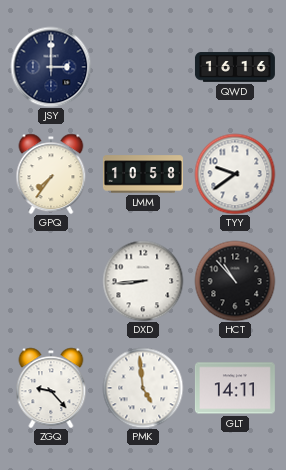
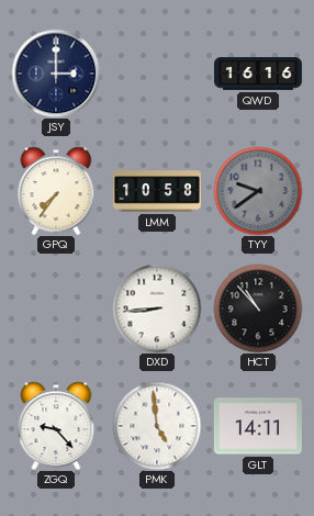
TYY dial: white -> grey
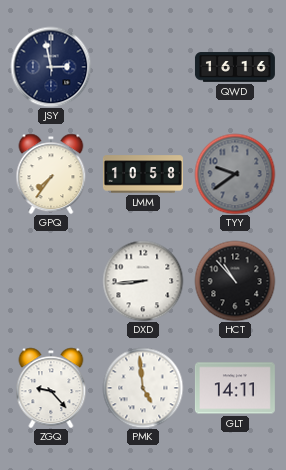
JSY: 3:00 -> 2:58
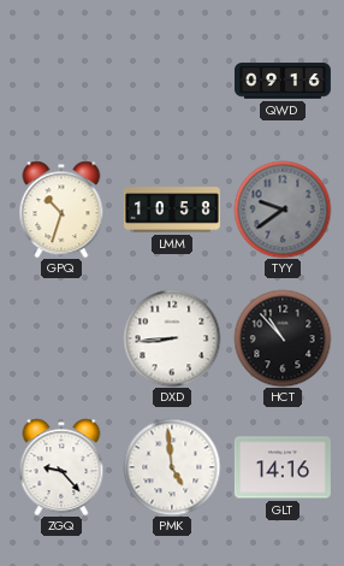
JSY: 2:58 -> none
QWD: 16:16 -> 09:16
GPQ: 7:36 -> 10:33
GLT: 14:11 -> 14:16
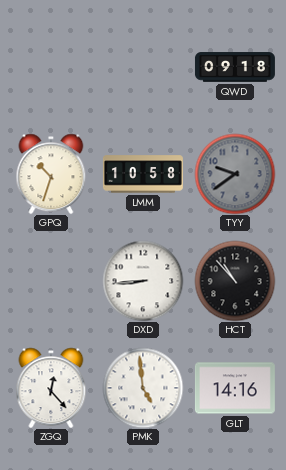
QWD: 09:16 -> 09:18
ZGQ: 9:23 -> 12:23
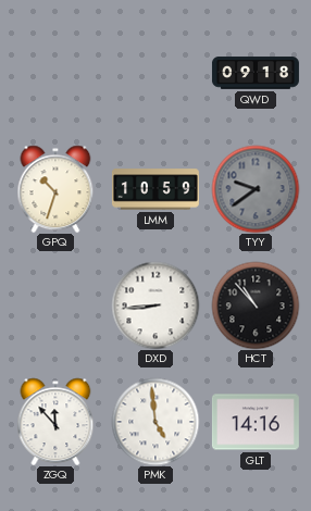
LMM: 10:58 -> 10:59
ZGQ: 12:23 -> 11:53
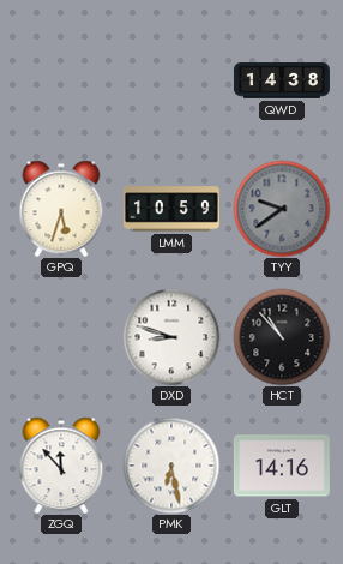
QWD: 09:18 -> 14:38
GPQ: 10:33 -> 5:33
DXD: 8:44 -> 8:48
PMK: 4:59 -> 6:28
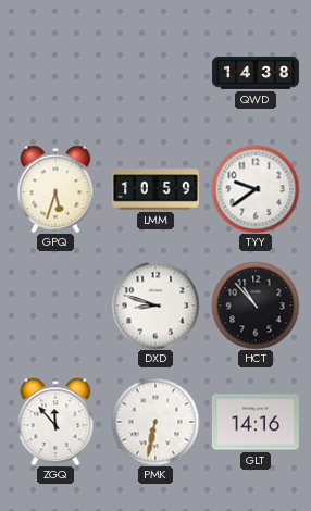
TYY dial: grey -> white
PMK: 6:28 -> 6:32
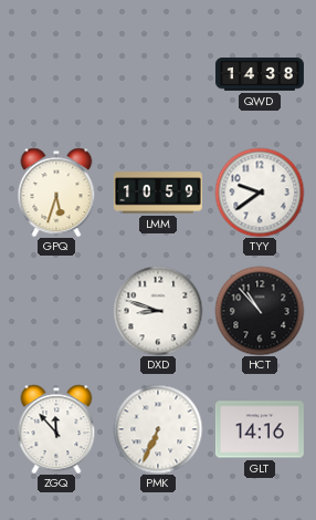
PMK: 6:32 -> 6:34
